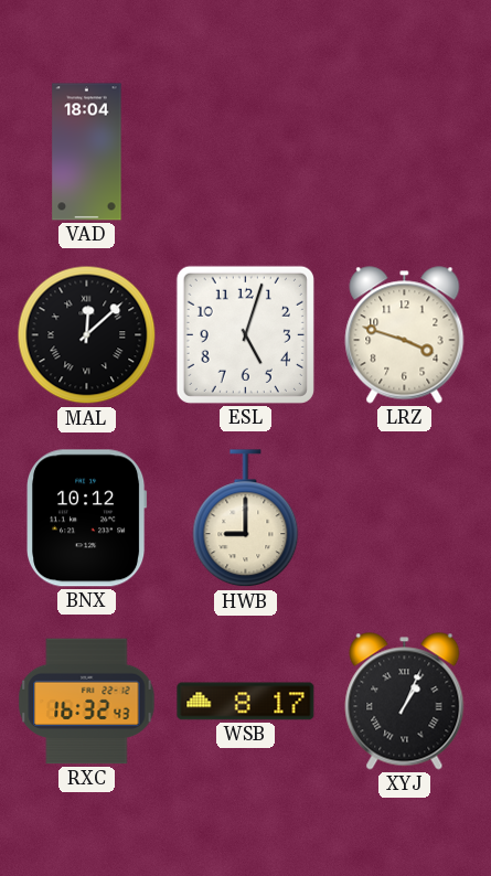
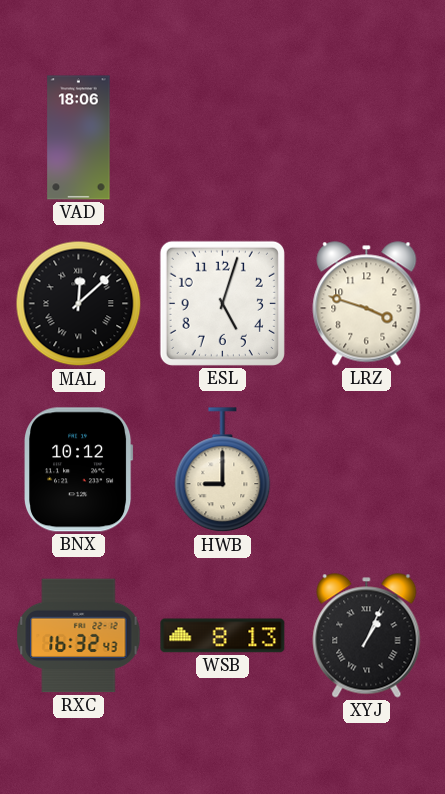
VAD: 18:04 -> 18:06
WSB: 8:17 -> 8:13
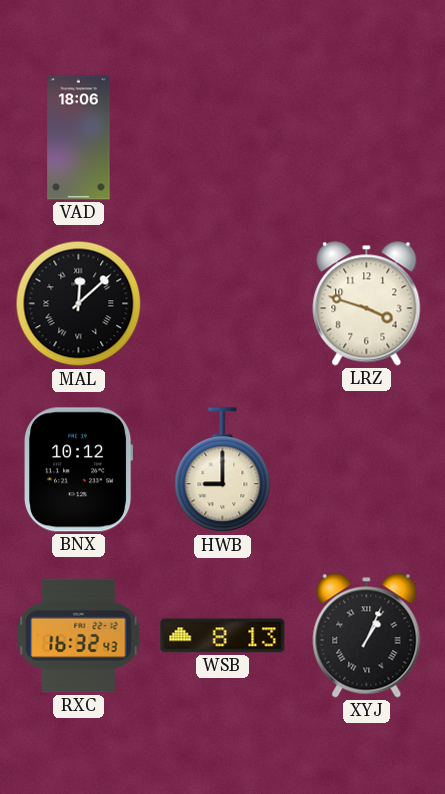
ESL: 5:03 -> none
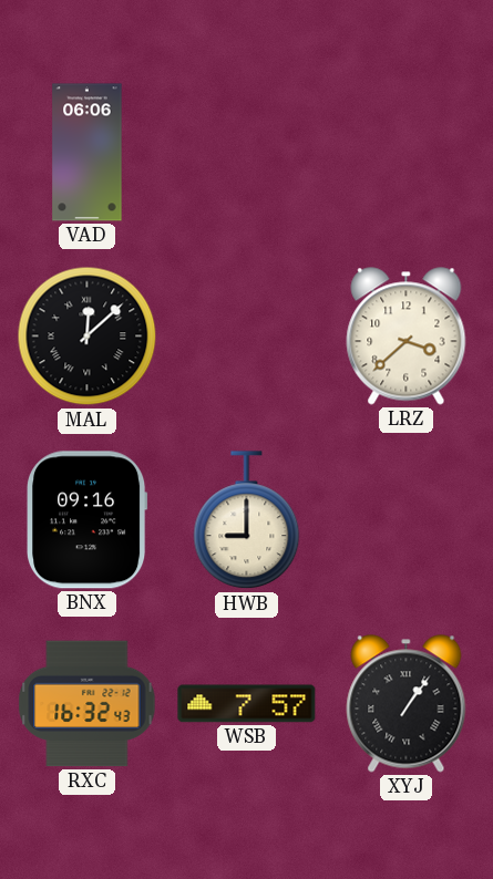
VAD: 18:06 -> 06:06
LRZ: 3:48 -> 3:38
BNX: 10:12 -> 09:16
WSB: 8:13 -> 7:57
XYJ: 1:04 -> 1:06
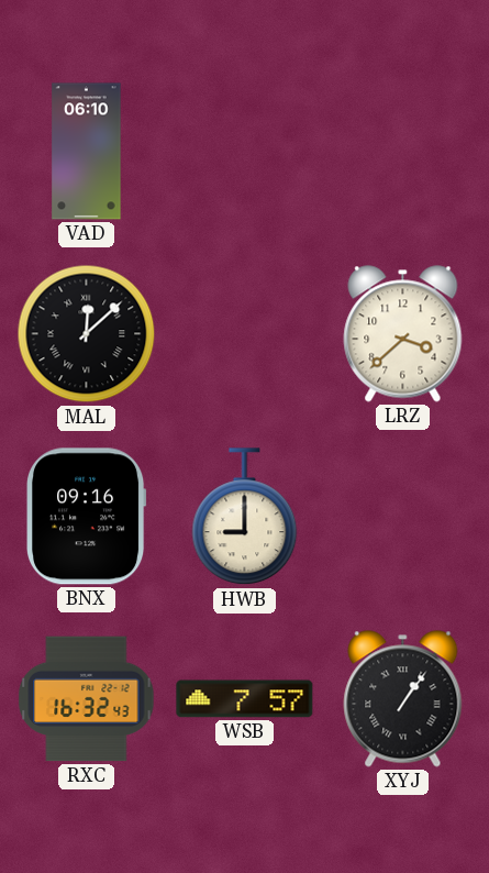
VAD: 06:06 -> 06:10
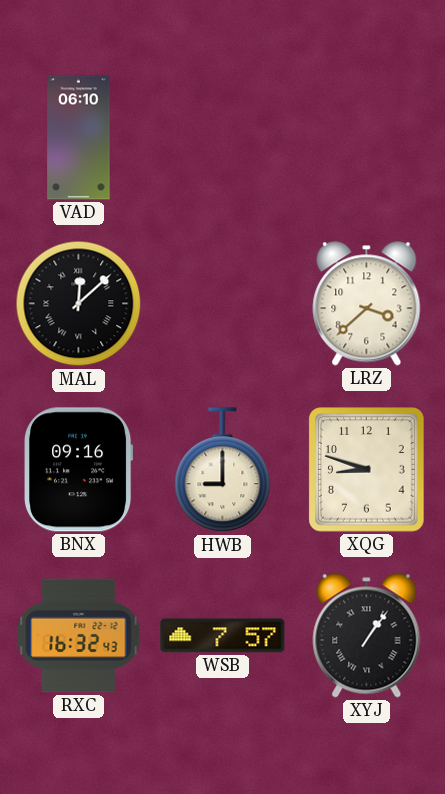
XQG: none -> 8:48
